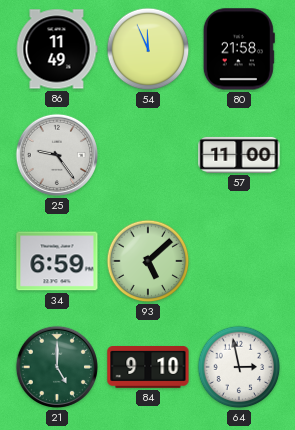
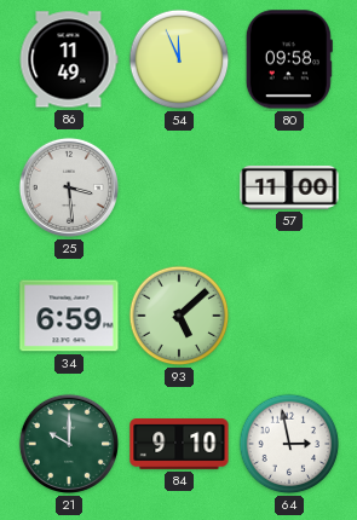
80: 21:58 -> 09:58
25: 9:24 -> 3:29
21: 5:00 -> 10:00
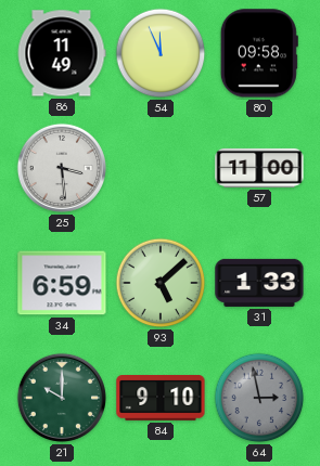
31: none -> 1:33
64 dial: white -> grey
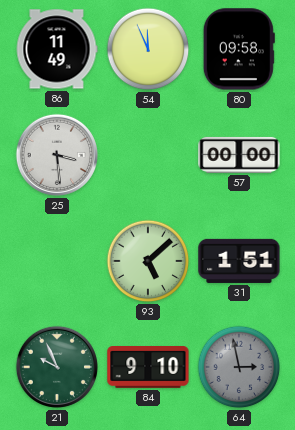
57: 11:00 -> 00:00
34: 6:59 -> none
31: 1:33 -> 1:51
21: 10:00 -> 9:56
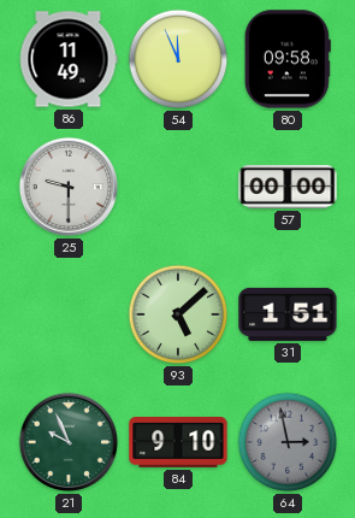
25: 3:29 -> 9:30
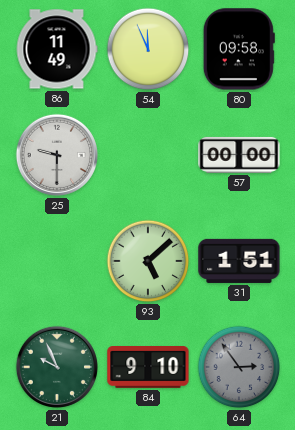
64: 2:58 -> 2:54
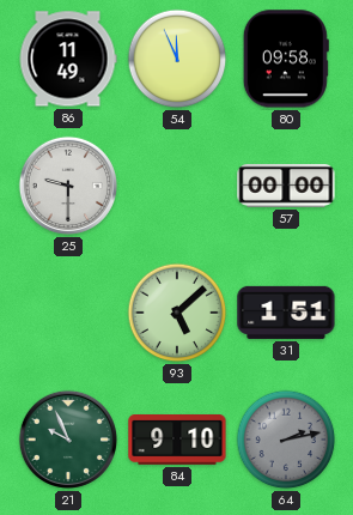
64: 2:54 -> 2:13
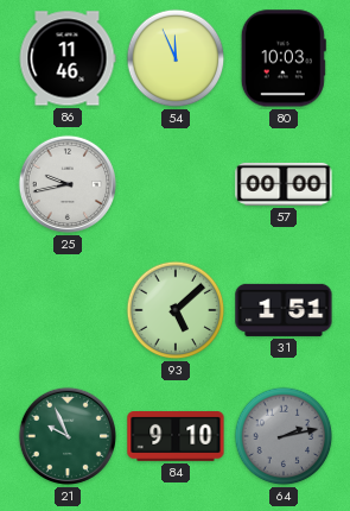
86: 11:49 -> 11:46
80: 09:58 -> 10:03
25: 9:30 -> 9:43
